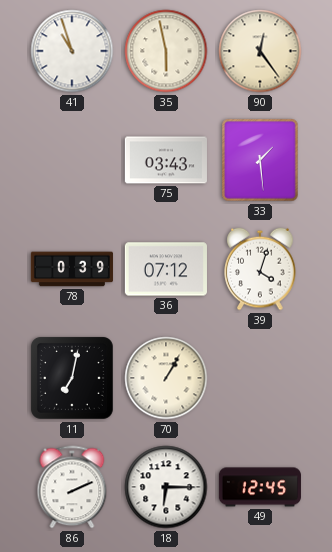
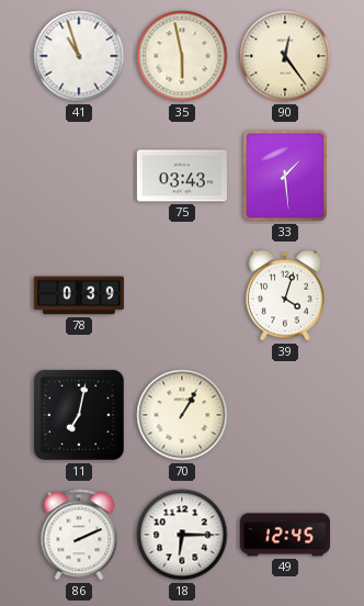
36: 07:12 -> none
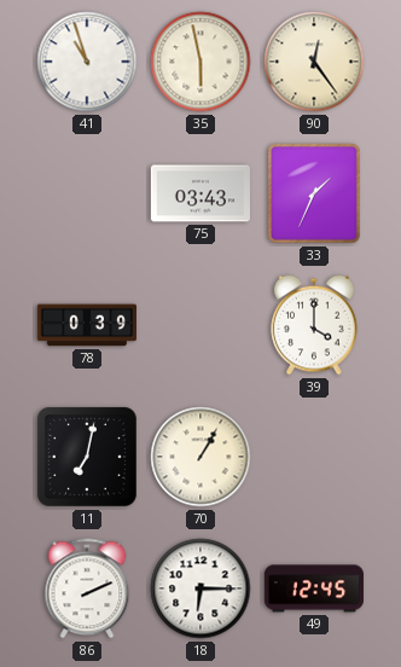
33: 1:29 -> 1:34
39: 4:03 -> 4:00
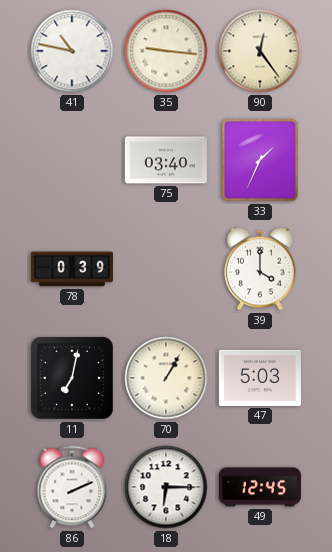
41: 10:57 -> 10:47
35: 5:58 -> 9:16
75: 03:43 -> 03:40
47: none -> 5:03
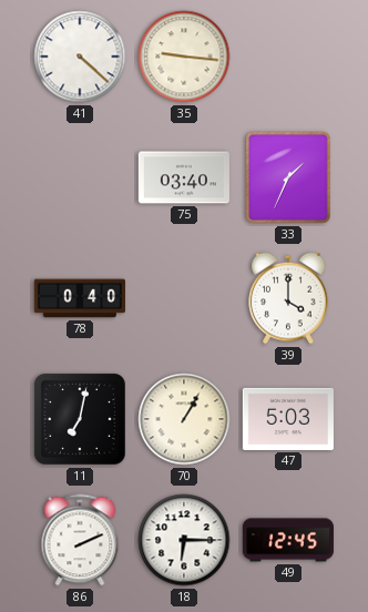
41: 10:47 -> 4:22
90: 12:24 -> none
78: 0:39 -> 0:40
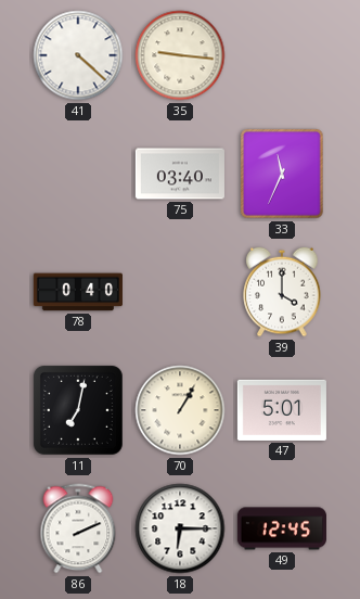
33: 1:34 -> 11:34
47: 5:03 -> 5:01
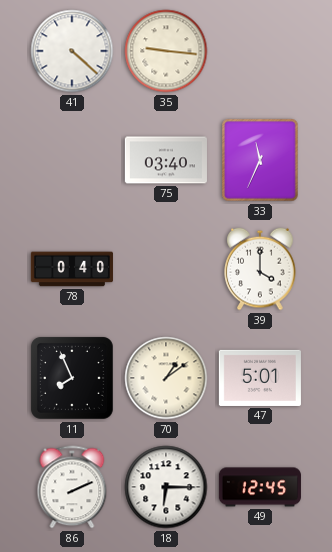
11: 7:02 -> 7:56
70: 1:05 -> 1:09
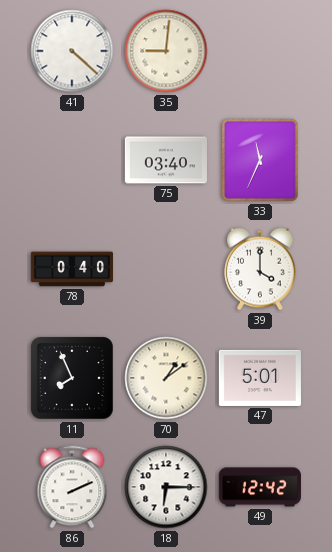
35: 9:16 -> 9:01
49: 12:45 -> 12:42
